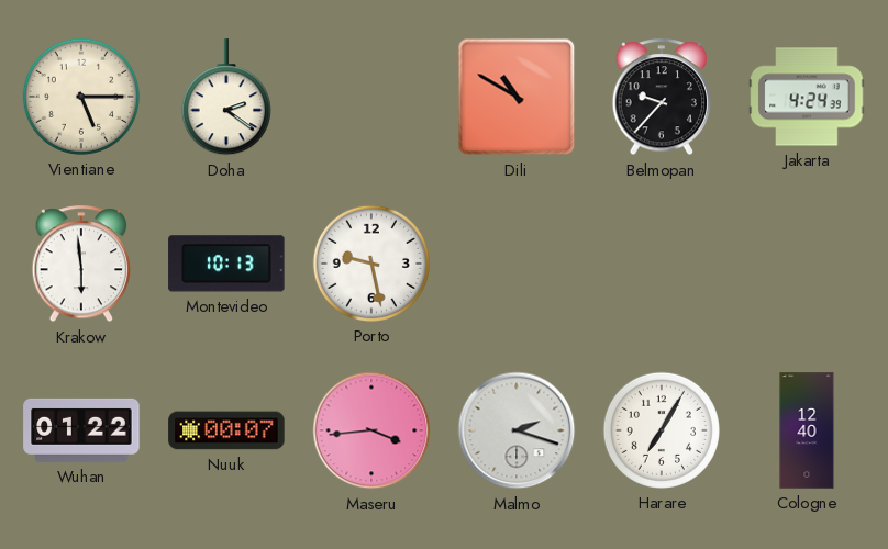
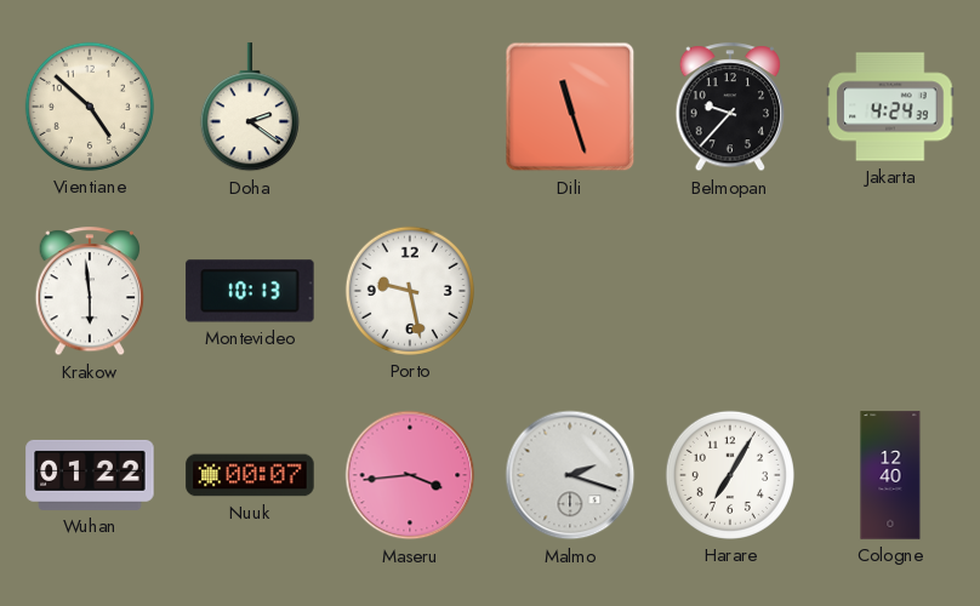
Vientiane: 5:15 -> 4:52
Dili: 10:50 -> 11:27
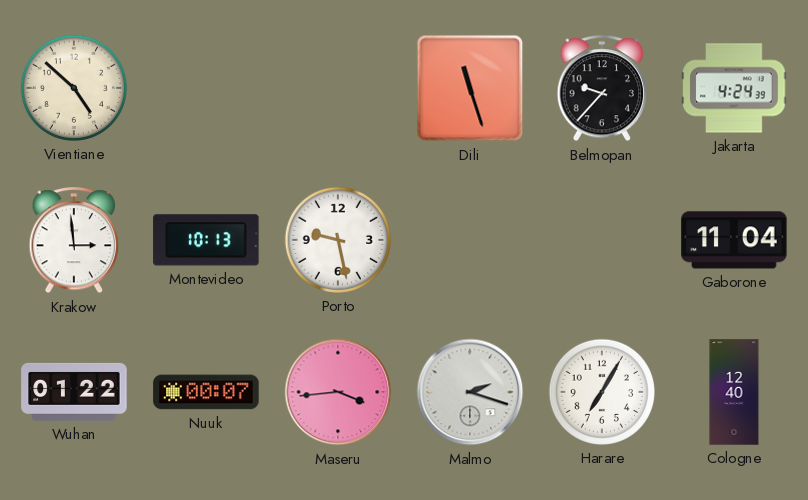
Doha: 2:21 -> none
Krakow: 5:59 -> 2:59
Gaborone: none -> 11:04
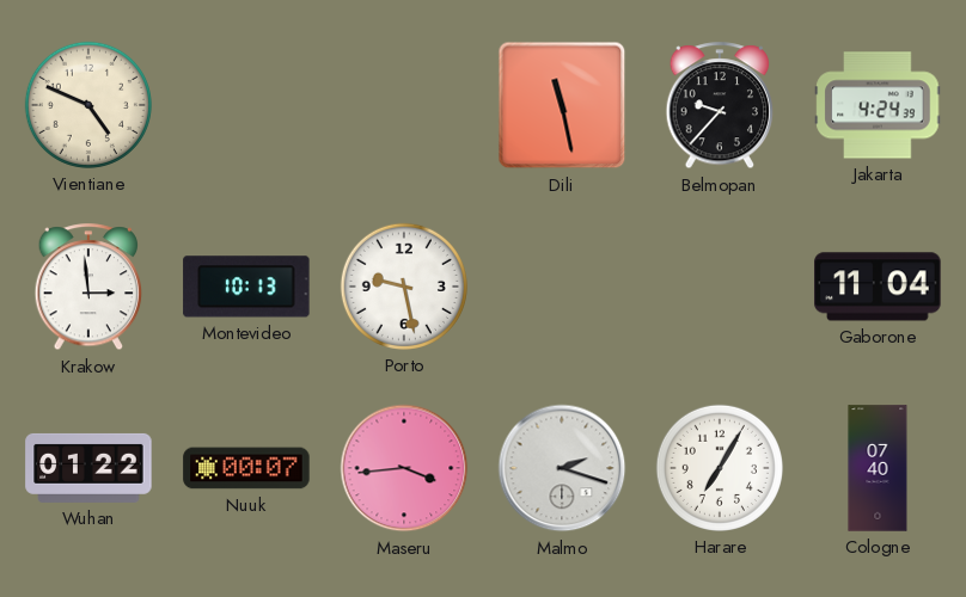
Vientiane: 4:52 -> 4:49
Dili: 11:27 -> 11:28
Cologne: 12:40 -> 07:40
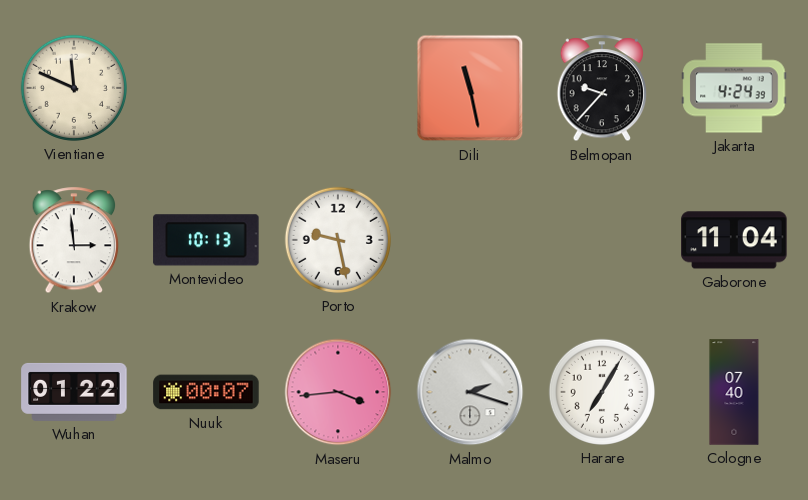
Vientiane: 4:49 -> 11:49
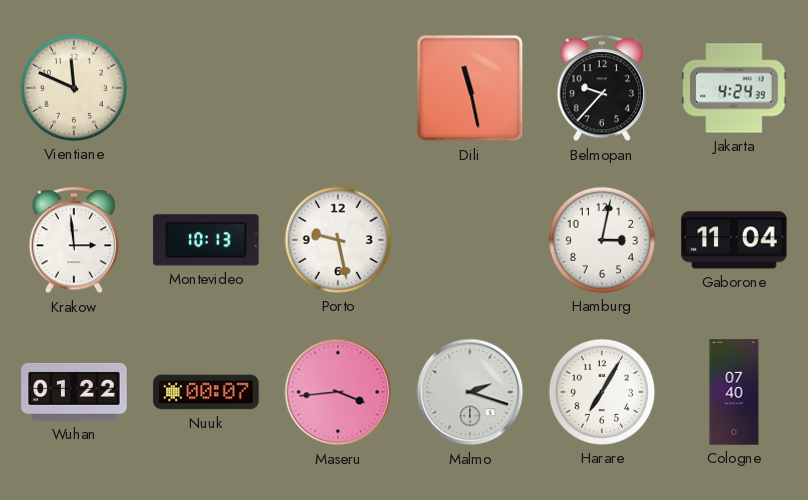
Hamburg: none -> 3:02
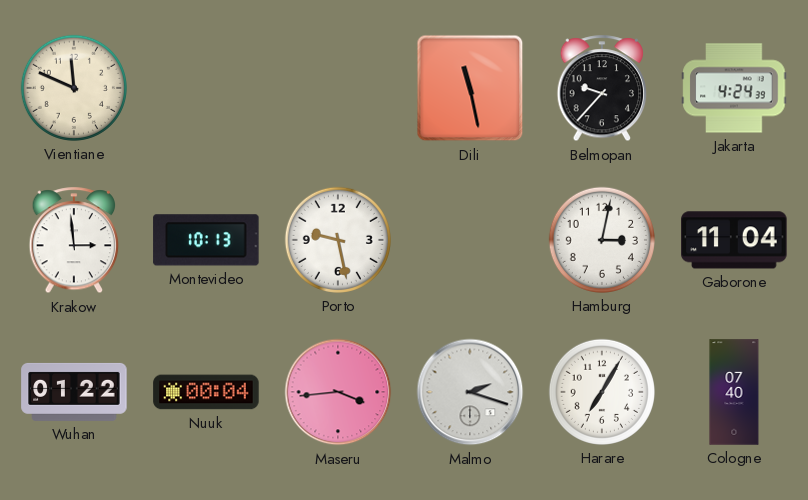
Nuuk: 00:07 -> 00:04
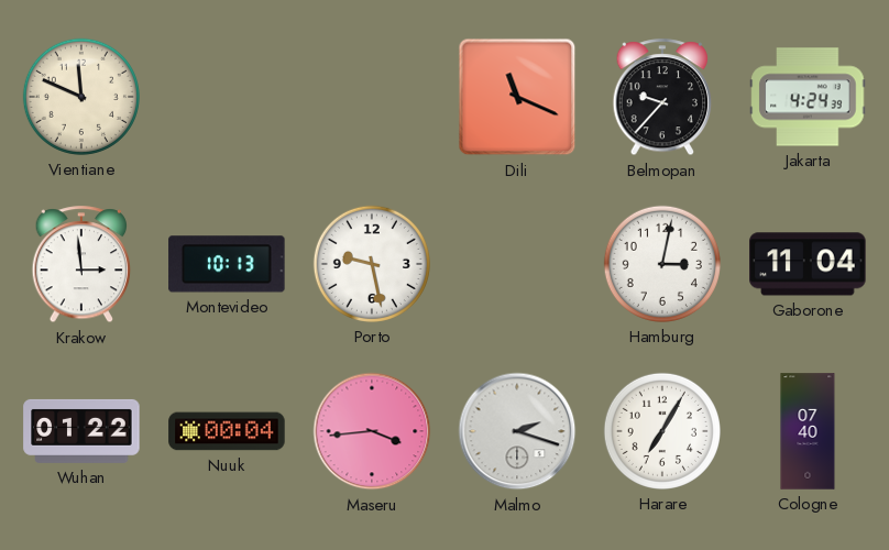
Dili: 11:28 -> 11:19
